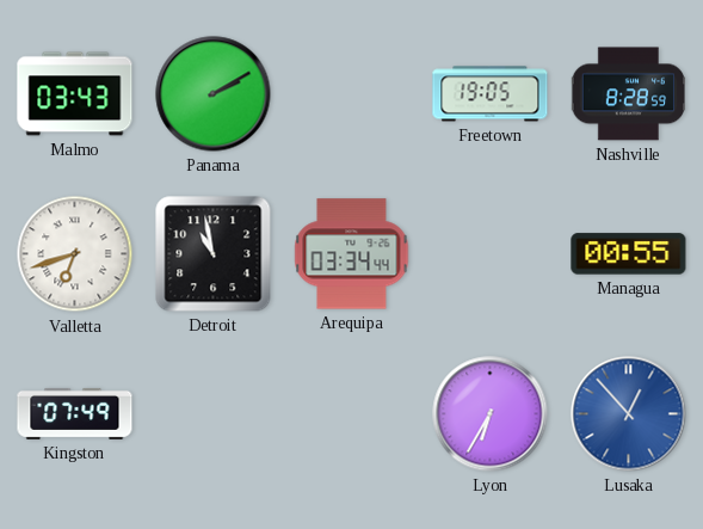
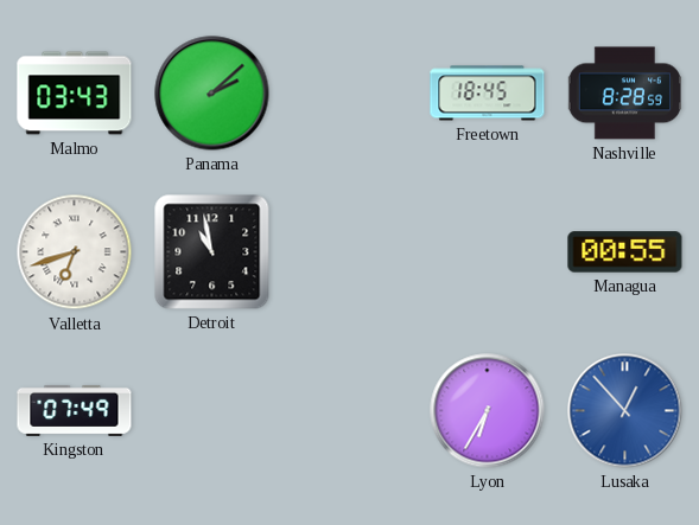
Panama: 2:10 -> 2:08
Freetown: 19:05 -> 18:45
Arequipa: 03:34 -> none
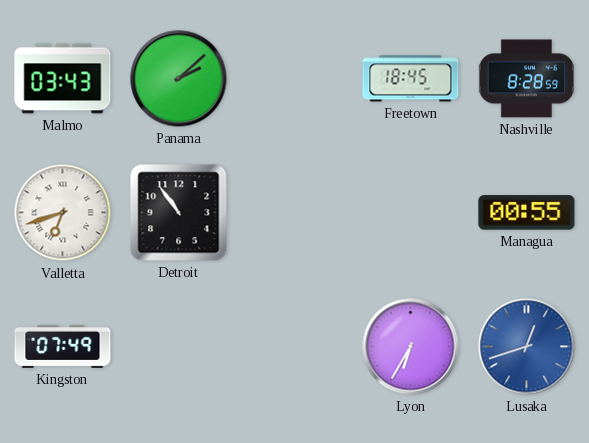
Detroit: 10:58 -> 10:54
Lusaka: 12:53 -> 12:42
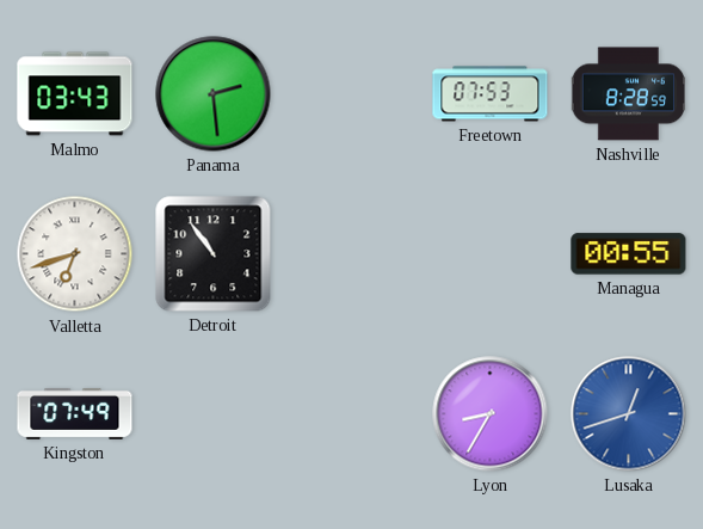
Panama: 2:08 -> 2:29
Freetown: 18:45 -> 07:53
Lyon: 6:35 -> 8:35
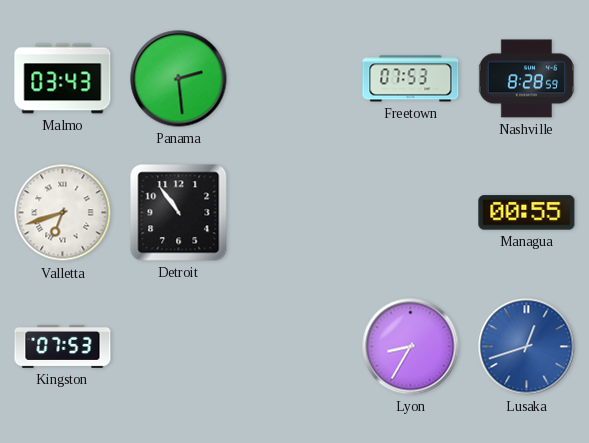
Kingston: 07:49 -> 07:53
